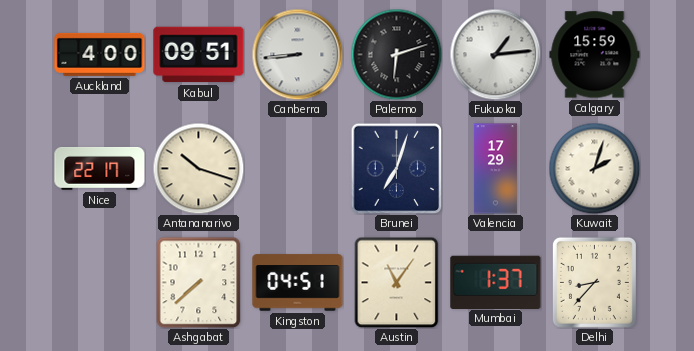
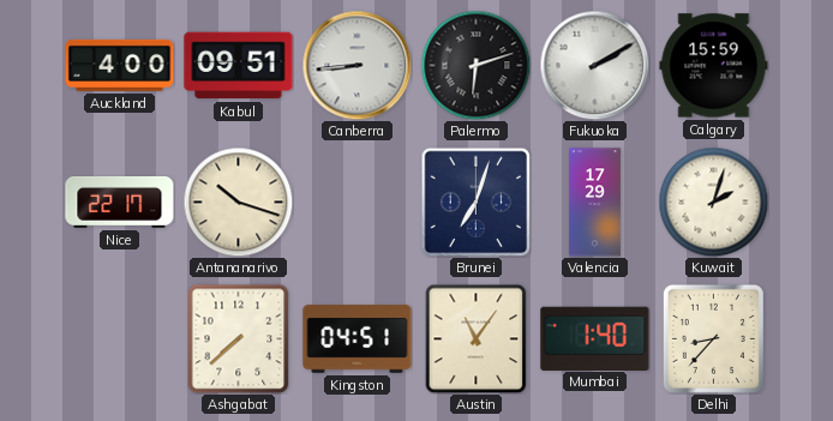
Fukuoka: 1:14 -> 2:10
Mumbai: 1:37 -> 1:40
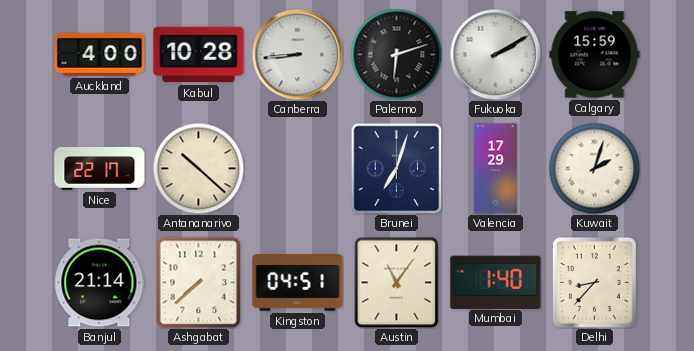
Kabul: 09:51 -> 10:28
Antananarivo: 10:18 -> 10:22
Banjul: none -> 21:14
